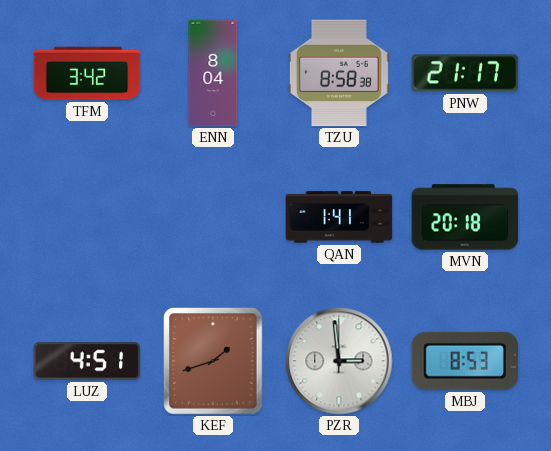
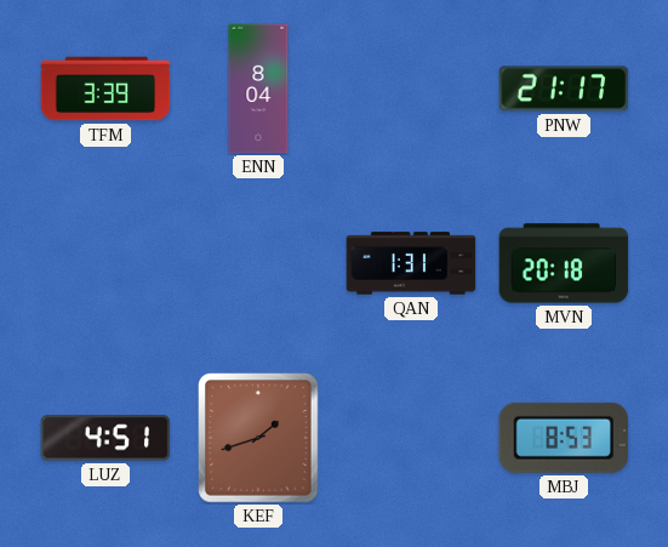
TFM: 3:42 -> 3:39
TZU: 8:58 -> none
QAN: 1:41 -> 1:31
PZR: 2:59 -> none
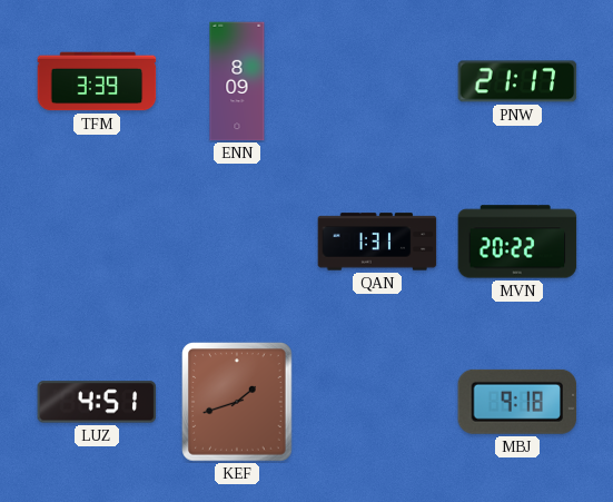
ENN: 8:04 -> 8:09
MVN: 20:18 -> 20:22
MBJ: 8:53 -> 9:18
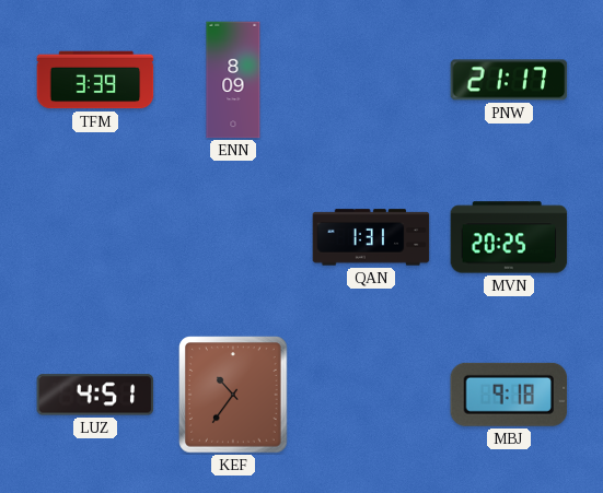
MVN: 20:22 -> 20:25
KEF: 1:42 -> 10:36
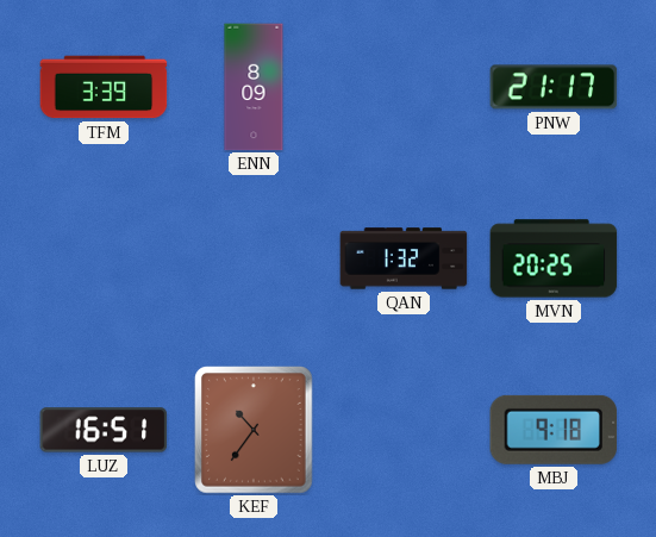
QAN: 1:31 -> 1:32
LUZ: 4:51 -> 16:51
